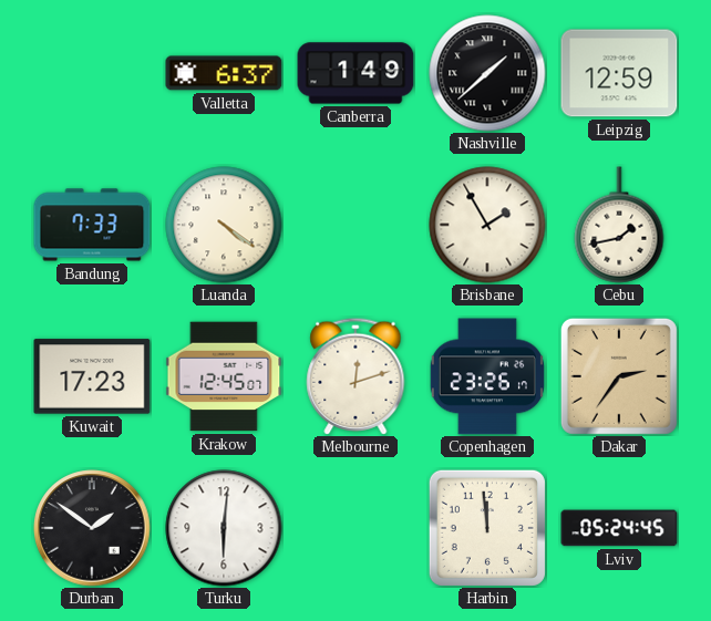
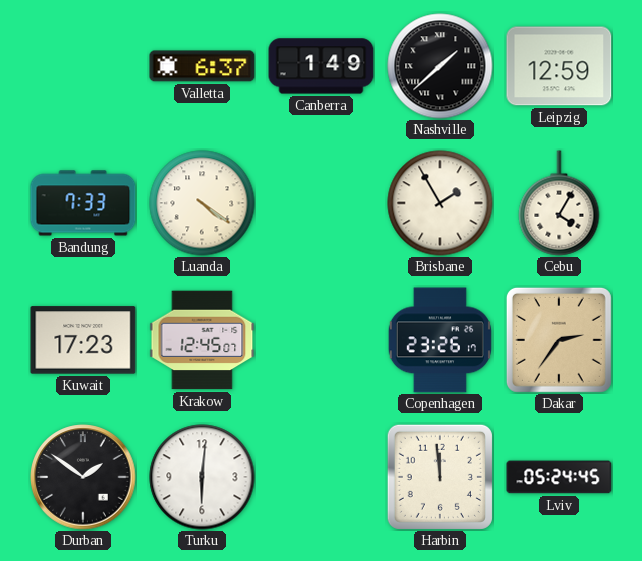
Cebu: 1:43 -> 4:05
Melbourne: 12:12 -> none
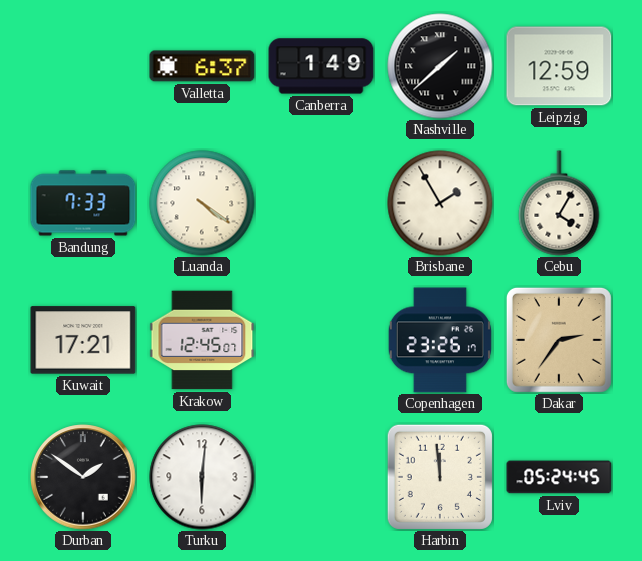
Kuwait: 17:23 -> 17:21
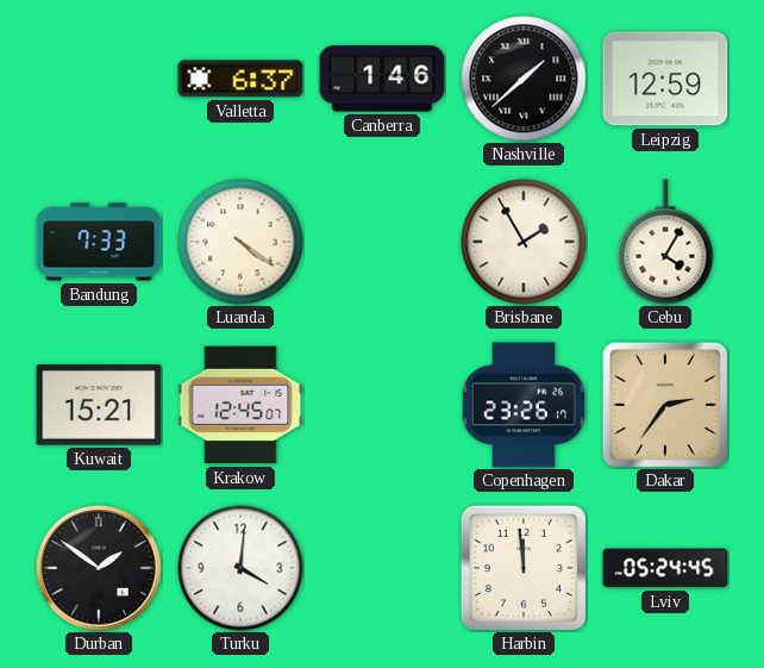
Canberra: 1:49 -> 1:46
Kuwait: 17:21 -> 15:21
Turku: 6:01 -> 4:01
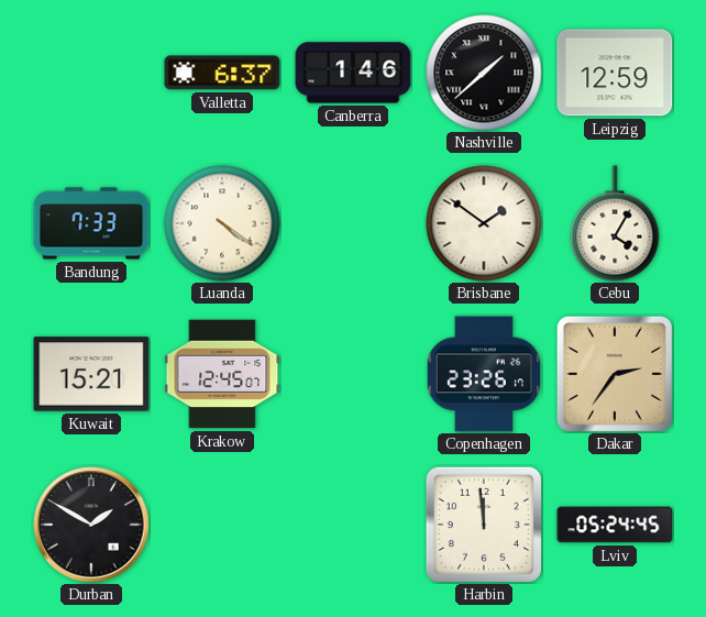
Brisbane: 1:55 -> 1:51
Durban: 1:51 -> 1:50
Turku: 4:01 -> none
